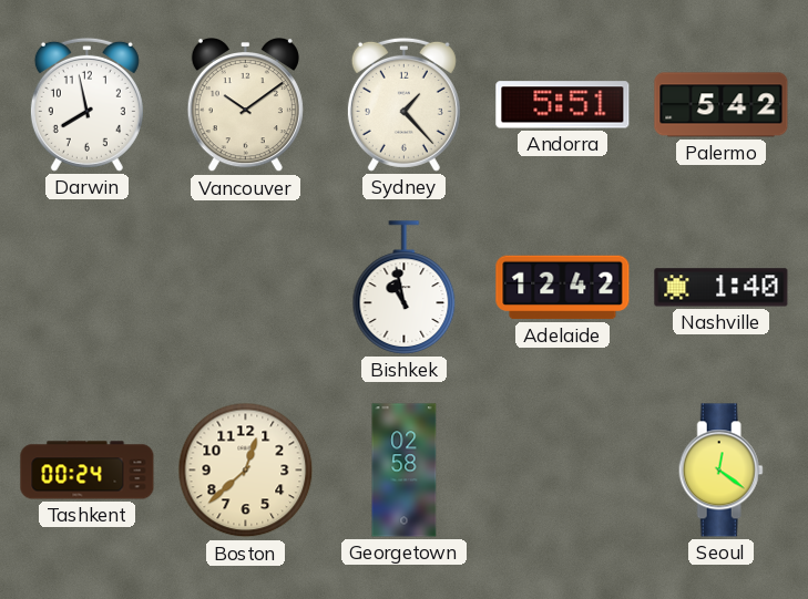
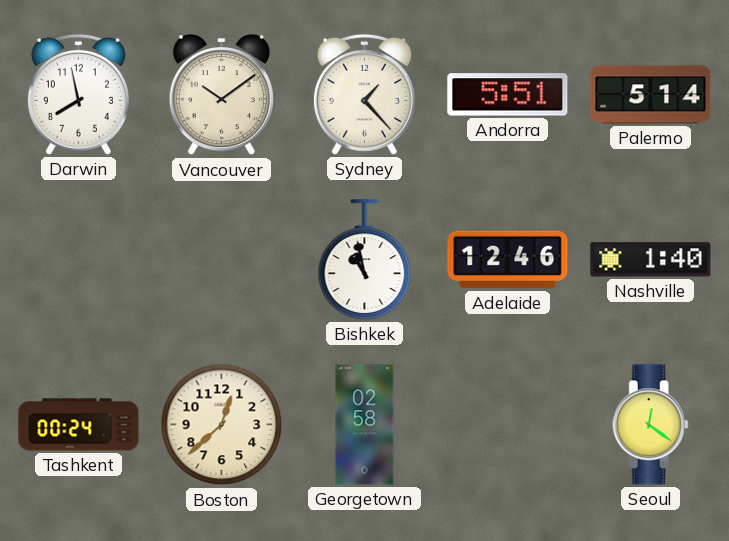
Palermo: 5:42 -> 5:14
Adelaide: 12:42 -> 12:46
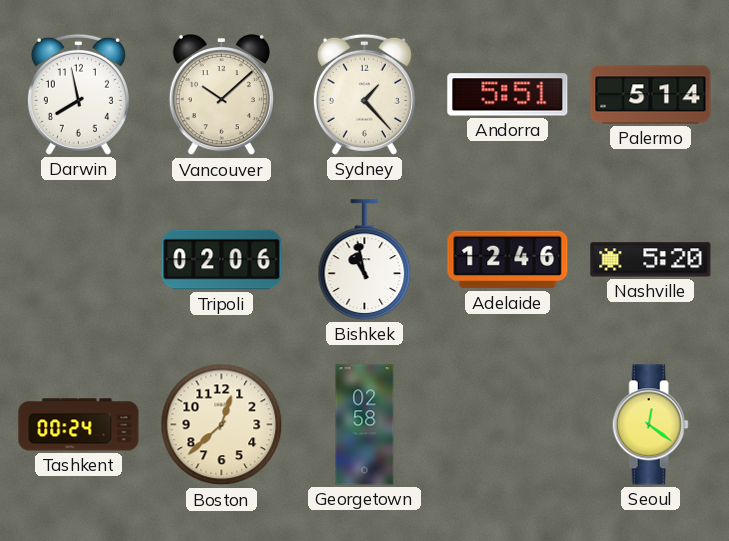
Vancouver: 10:09 -> 10:08
Tripoli: none -> 02:06
Nashville: 1:40 -> 5:20
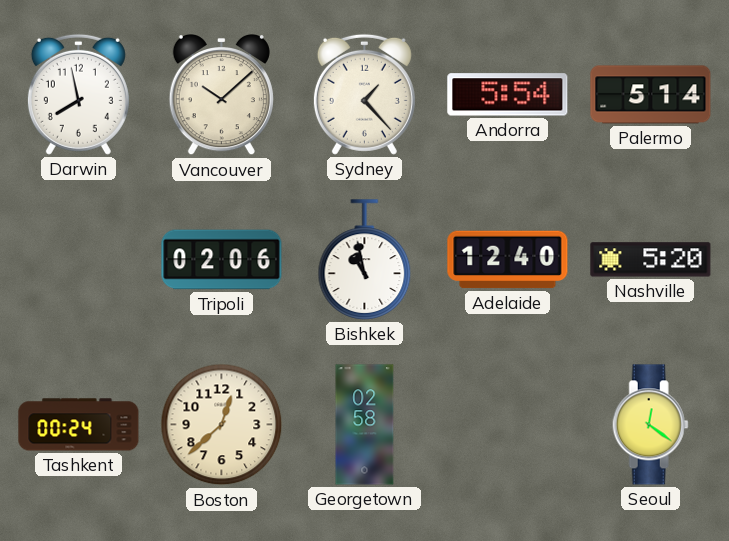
Andorra: 5:51 -> 5:54
Adelaide: 12:46 -> 12:40
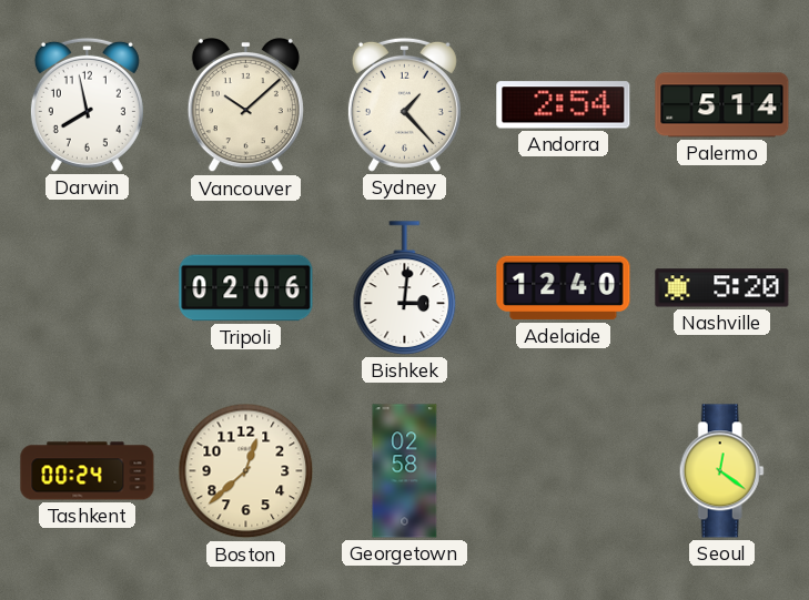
Andorra: 5:54 -> 2:54
Bishkek: 10:58 -> 3:01
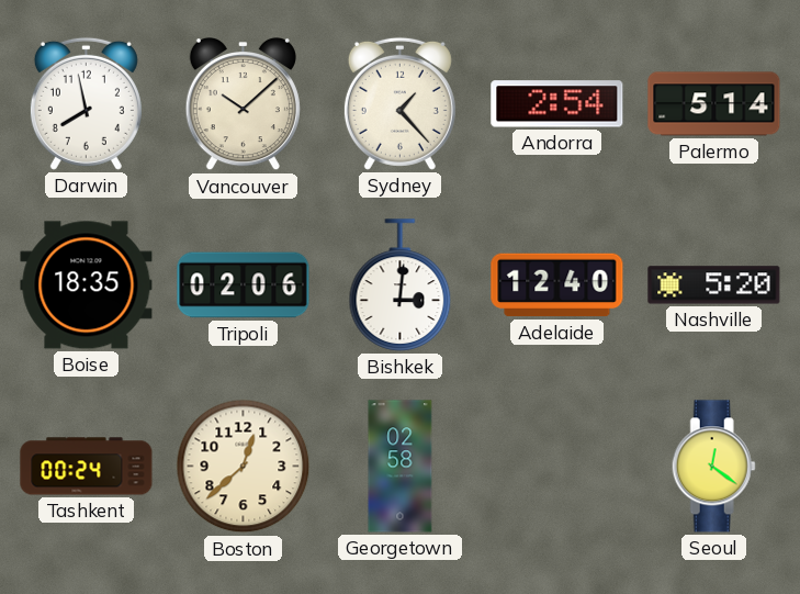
Boise: none -> 18:35
